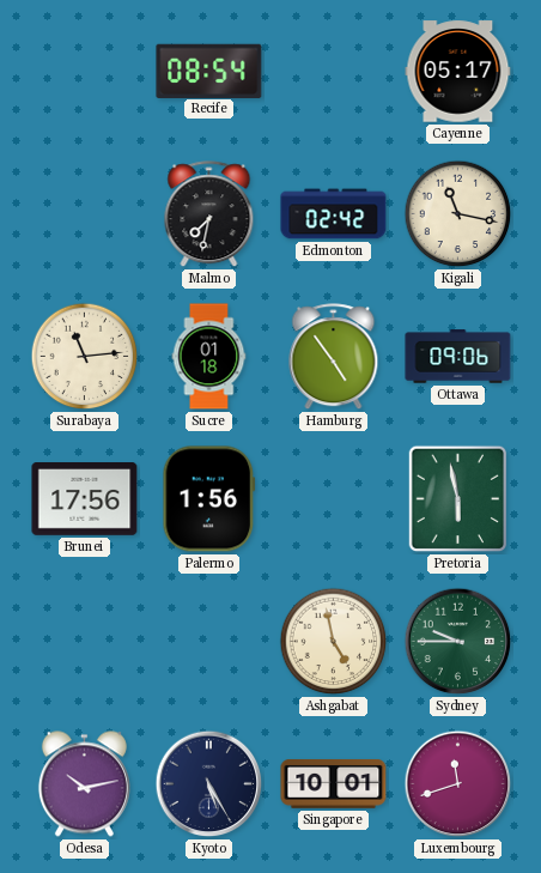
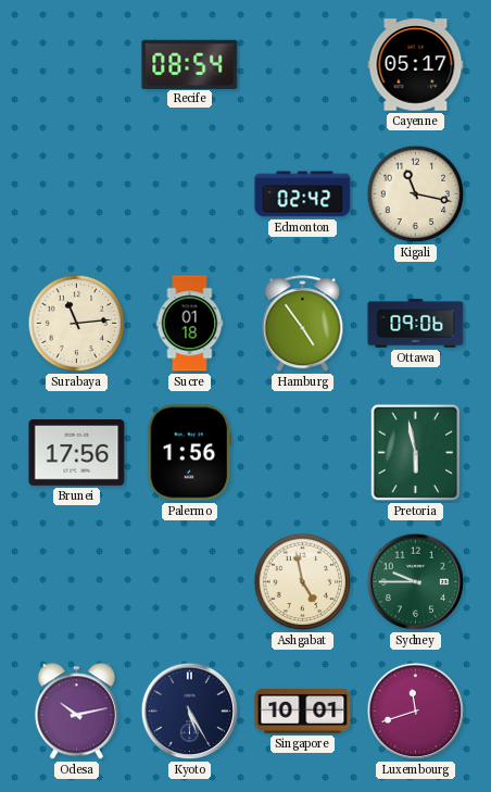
Malmo: 7:32 -> none
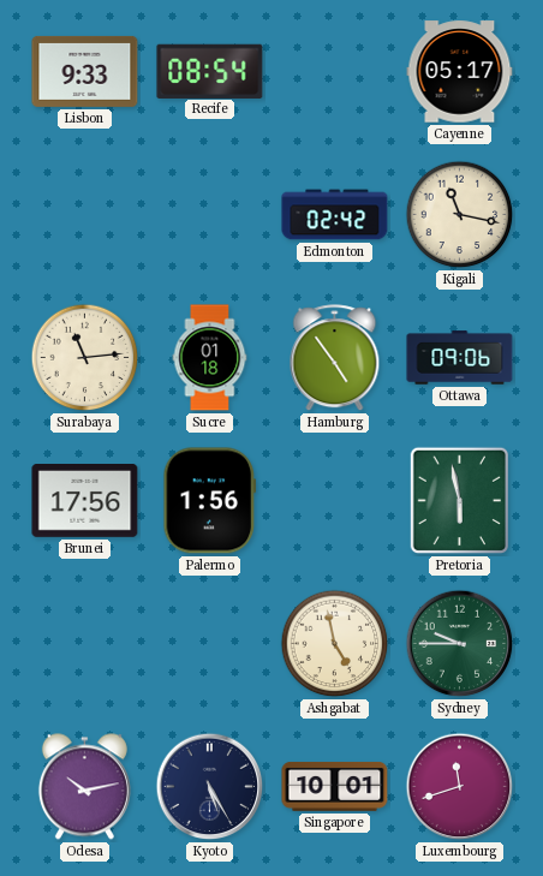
Lisbon: none -> 9:33
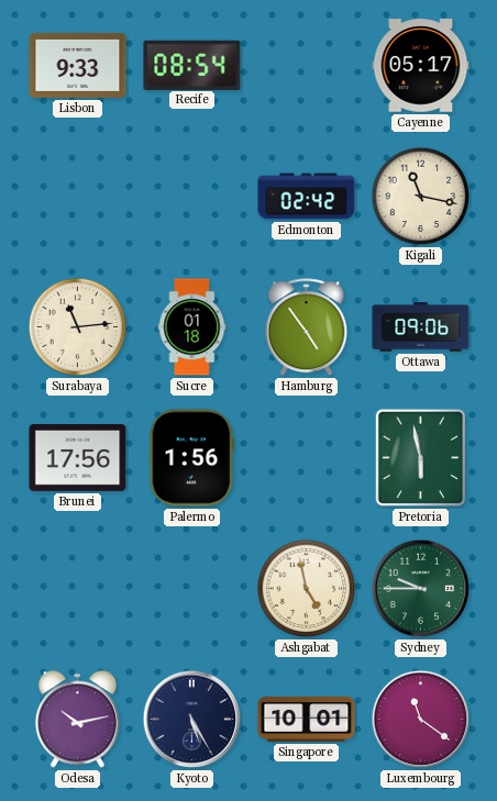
Luxembourg: 11:42 -> 11:21
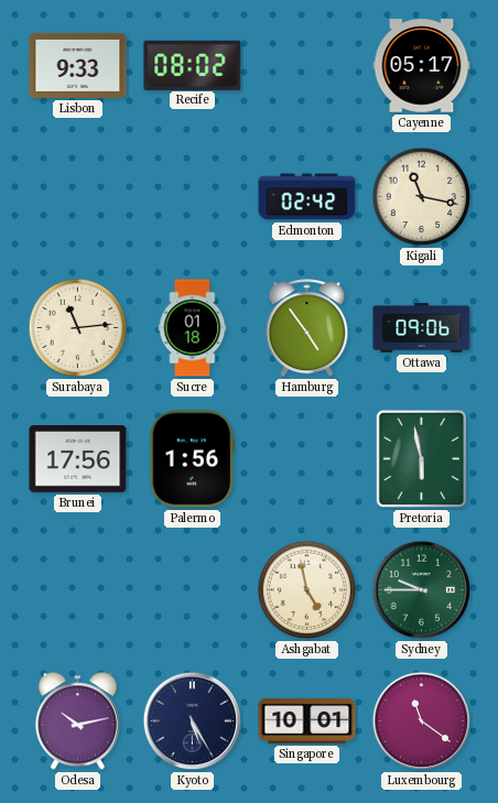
Recife: 08:54 -> 08:02
